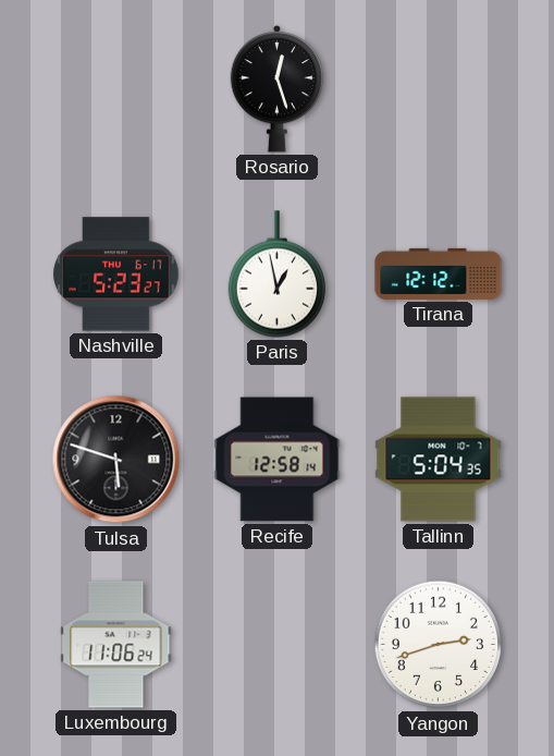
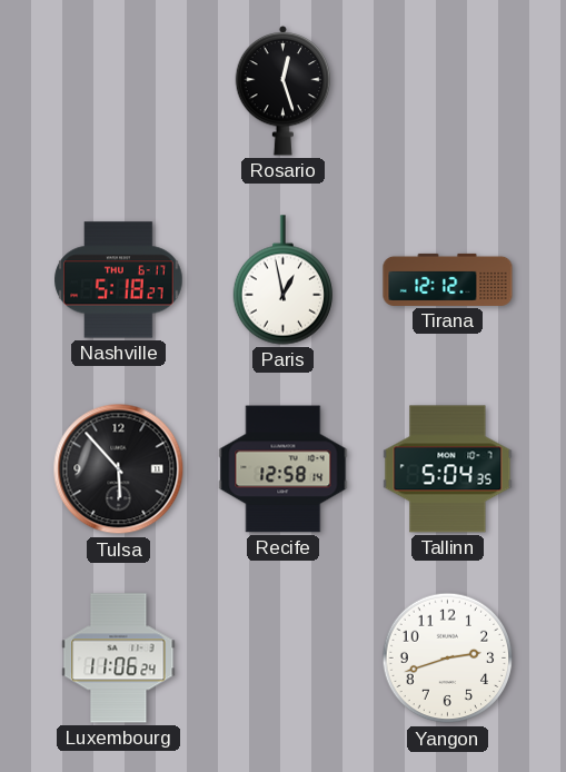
Nashville: 5:23 -> 5:18
Tulsa: 5:48 -> 5:53
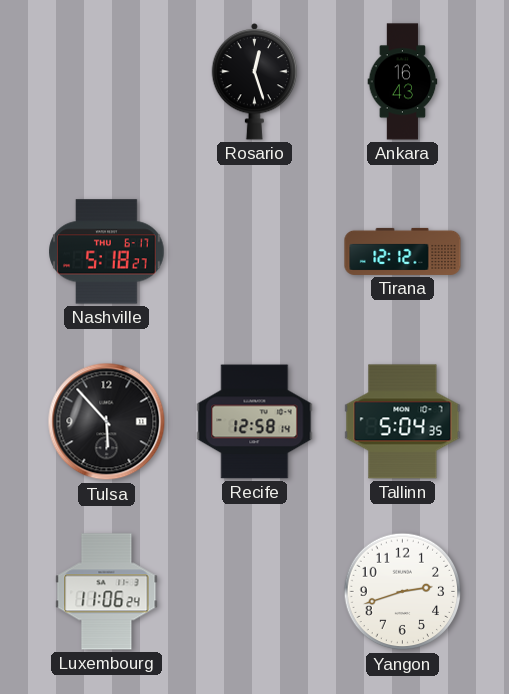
Ankara: none -> 16:43
Paris: 12:58 -> none
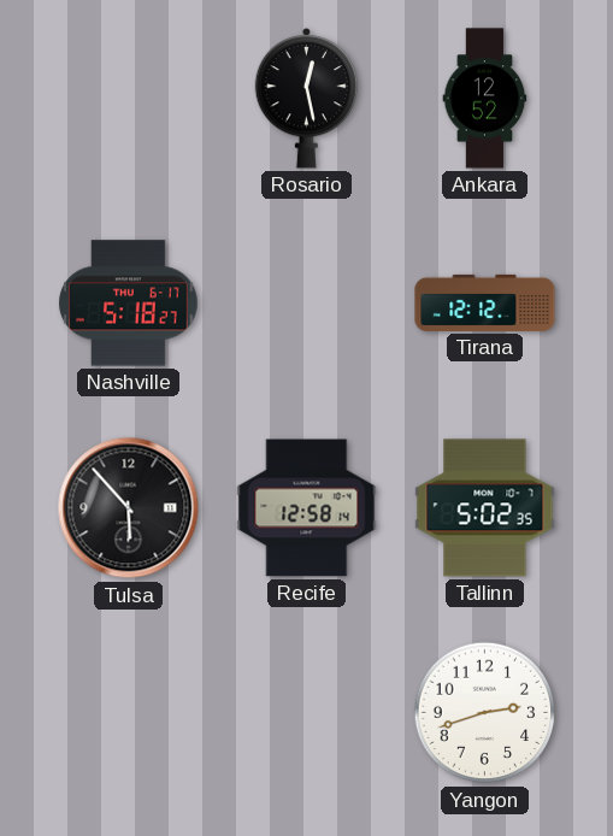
Rosario: 12:27 -> 12:28
Ankara: 16:43 -> 12:52
Tallinn: 5:04 -> 5:02
Luxembourg: 11:06 -> none
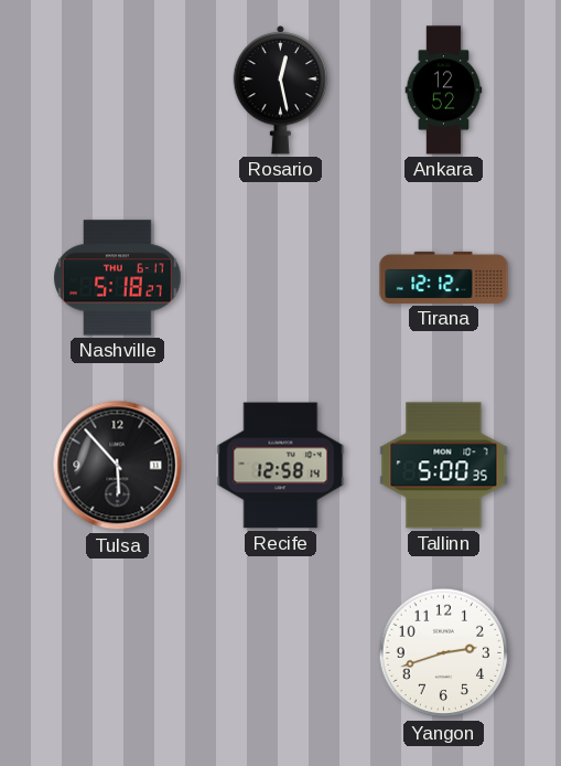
Tallinn: 5:02 -> 5:00
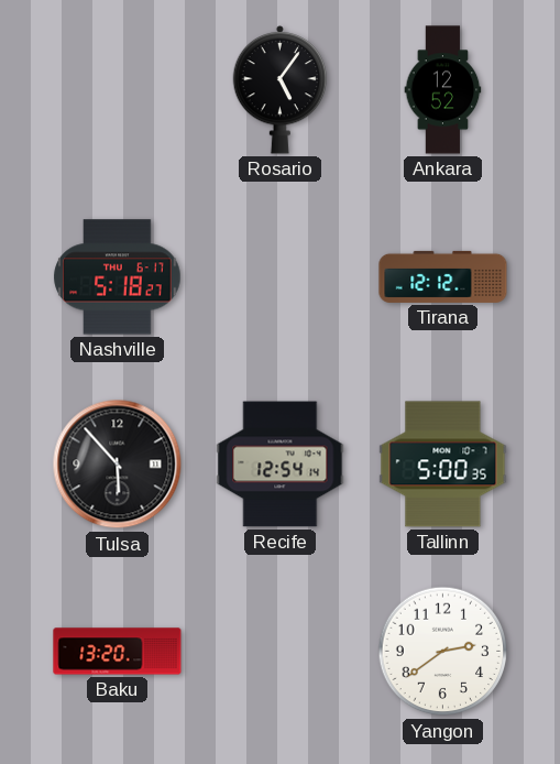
Rosario: 12:28 -> 5:06
Recife: 12:58 -> 12:54
Baku: none -> 13:20
Yangon: 2:42 -> 2:39
